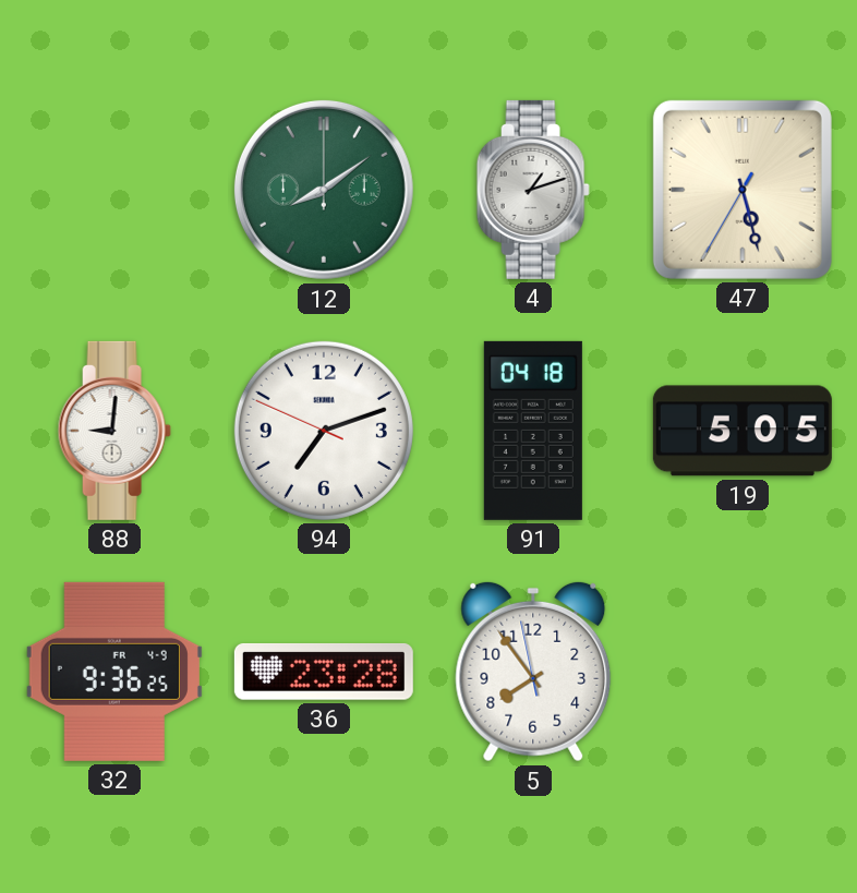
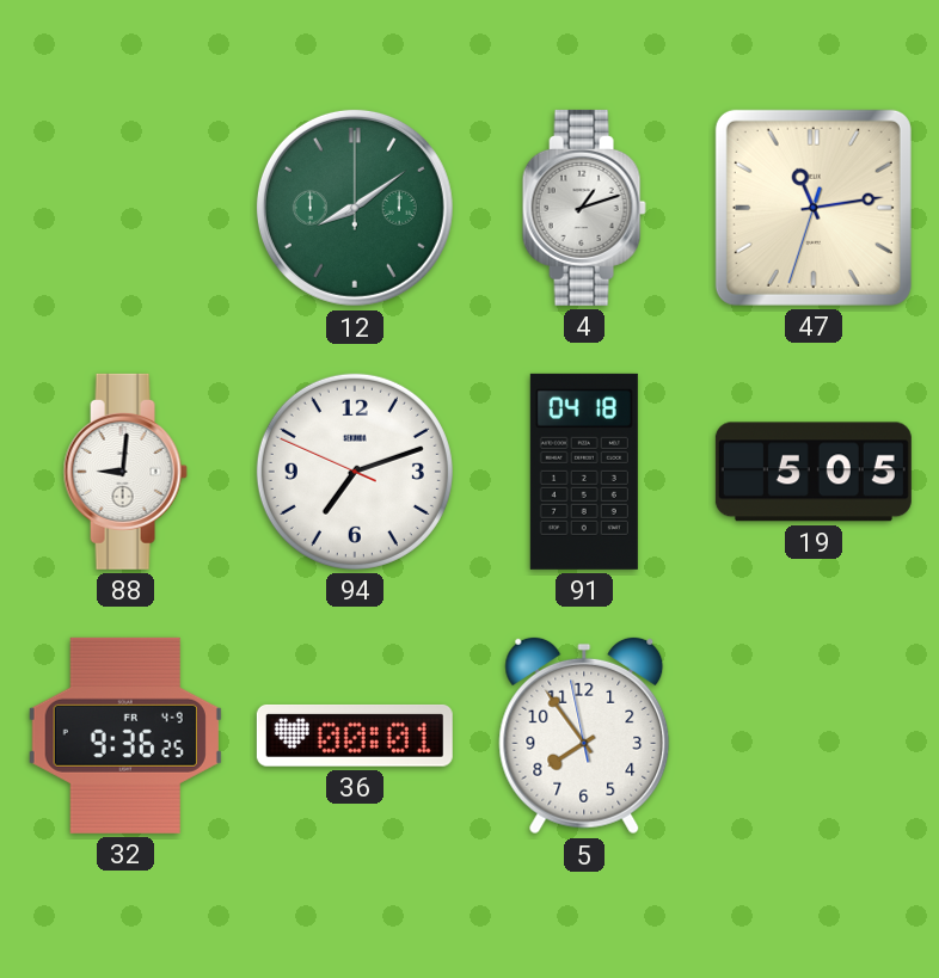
47: 5:27 -> 11:13
36: 23:28 -> 00:01
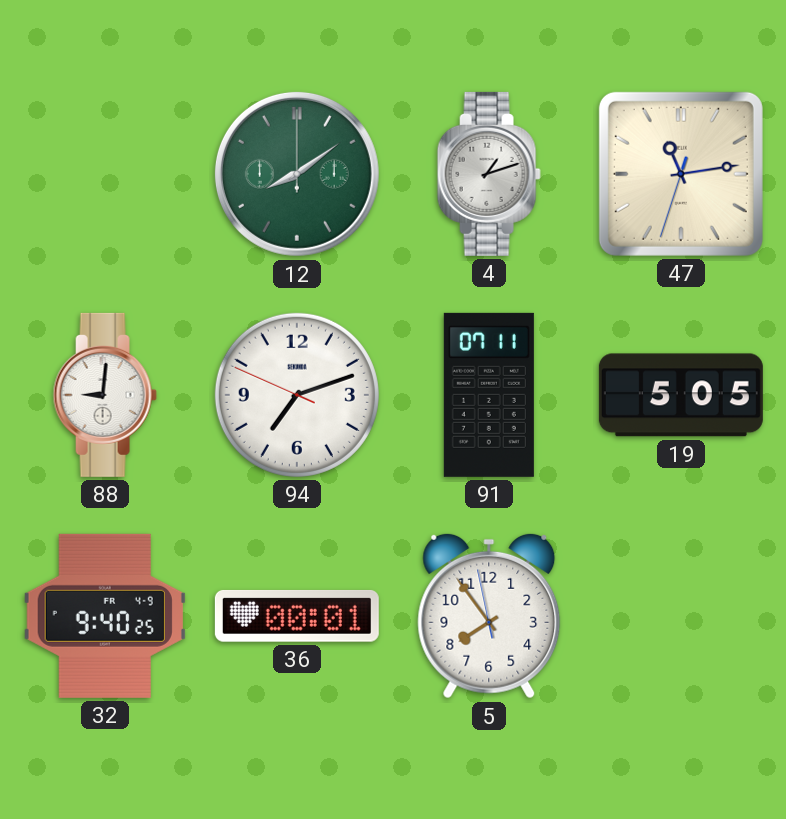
91: 04:18 -> 07:11
32: 9:36 -> 9:40
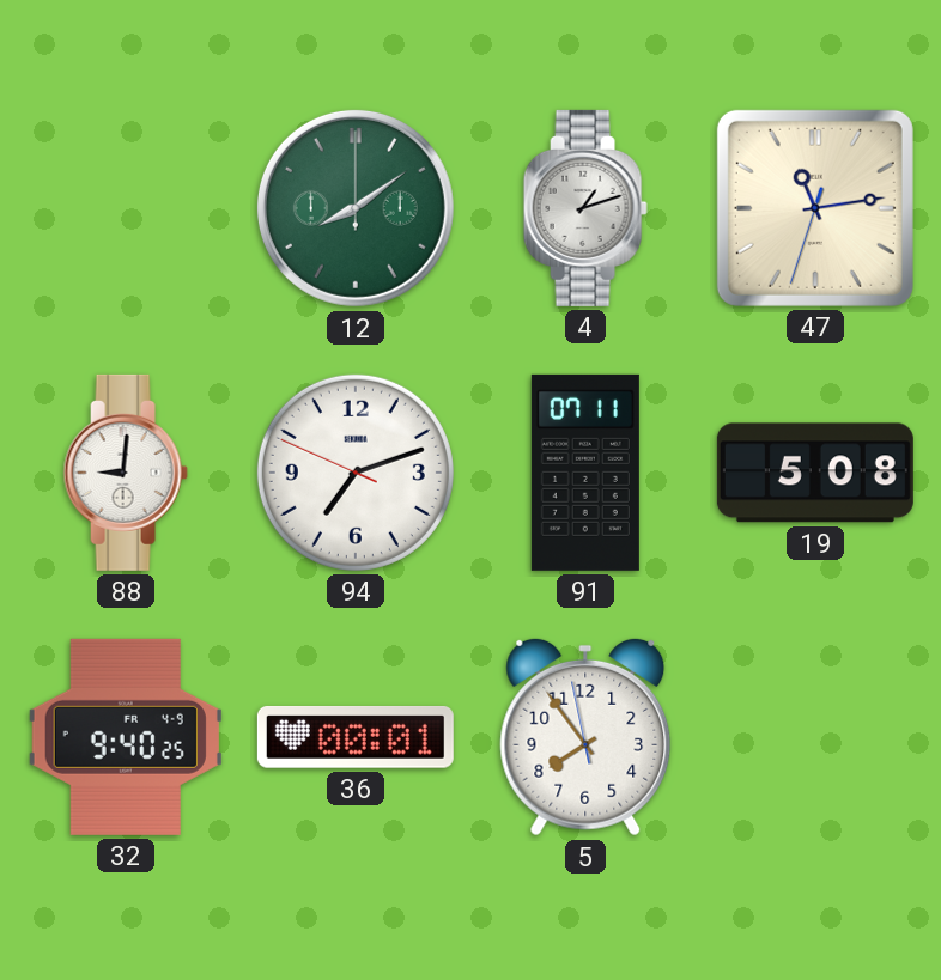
19: 5:05 -> 5:08
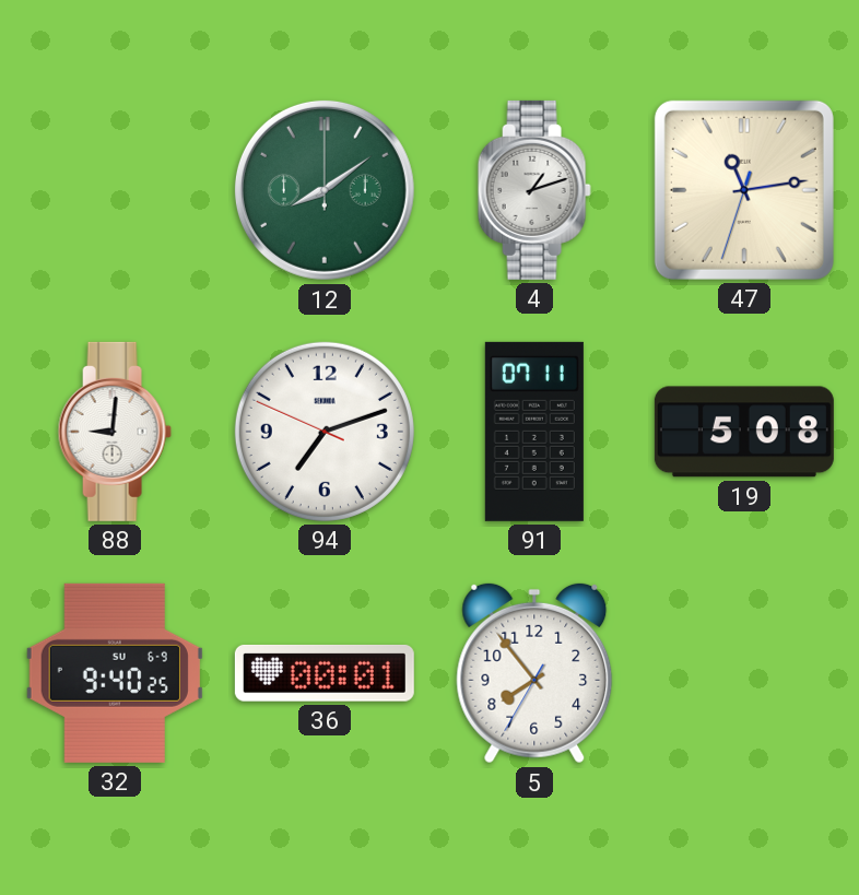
32 date: FR 4-9 -> SU 6-9
5: 7:53:58 -> 7:53:35
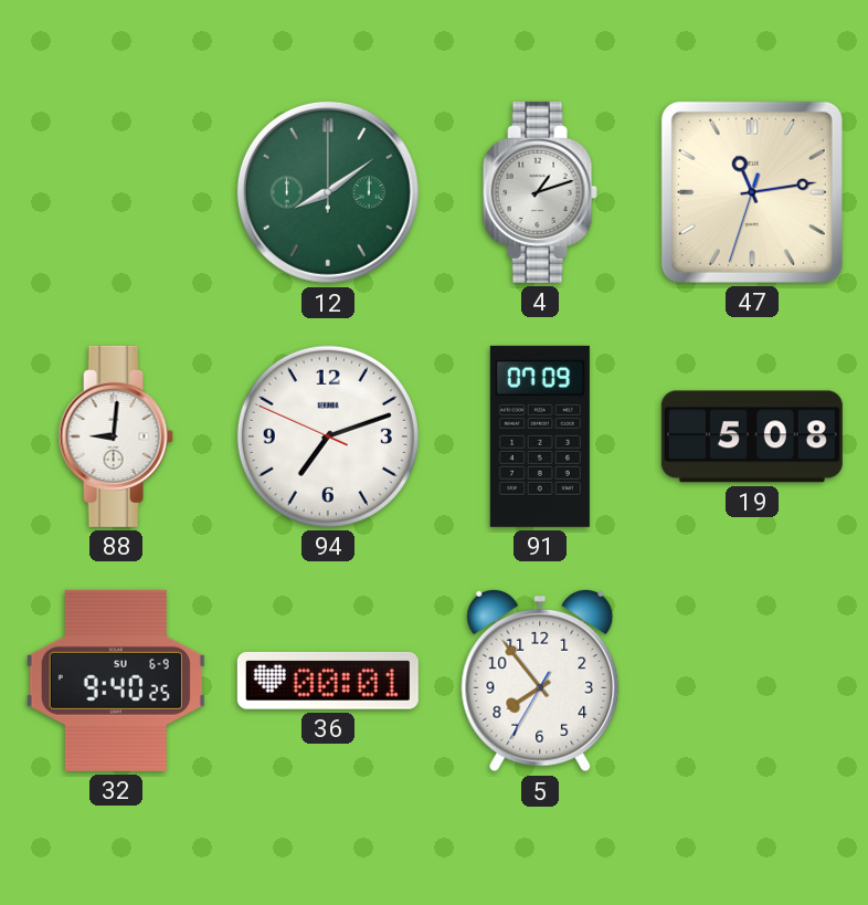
91: 07:11 -> 07:09
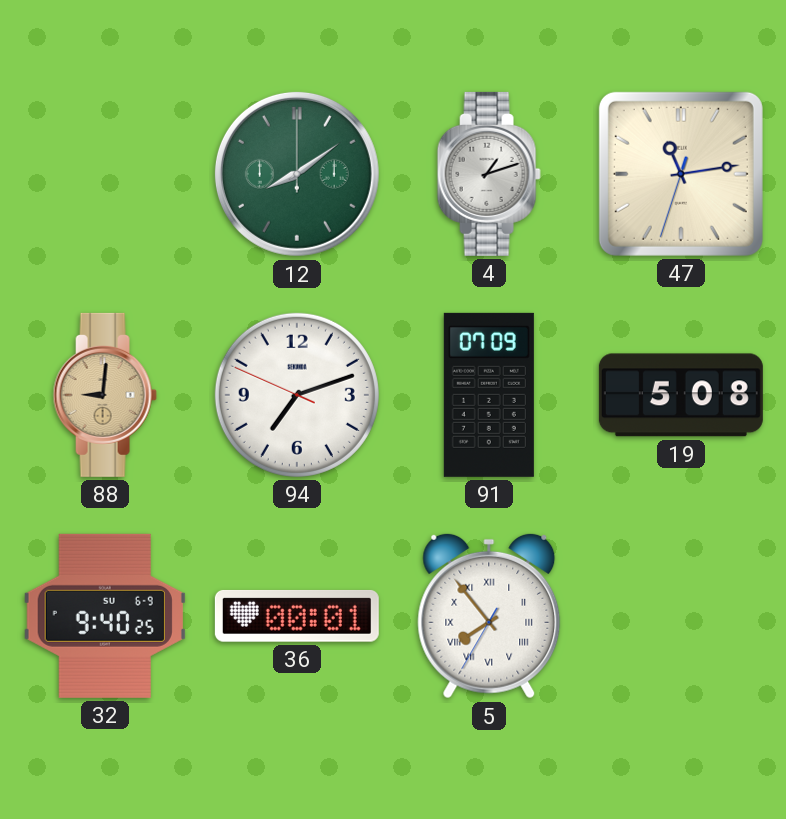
88 dial: white -> champagne
5 numerals: Arabic -> Roman
